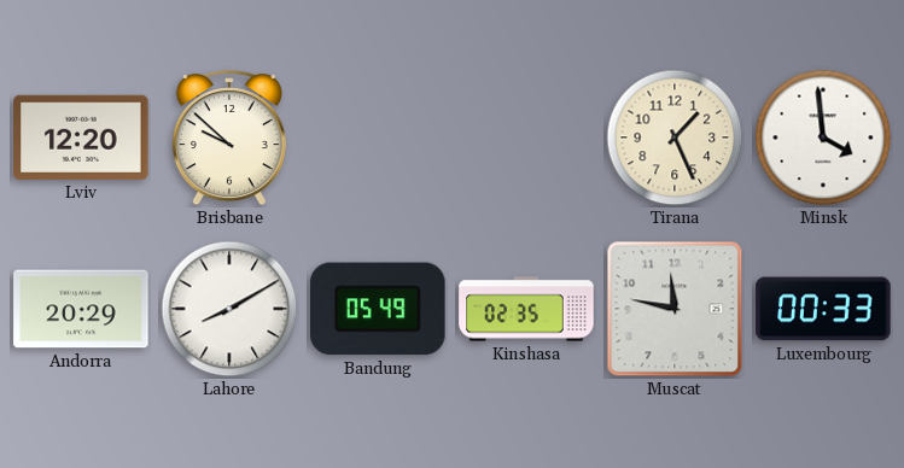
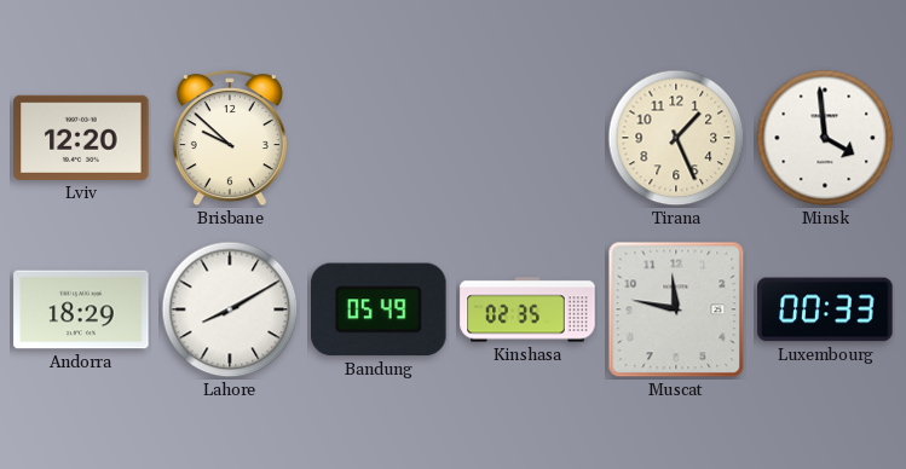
Andorra: 20:29 -> 18:29
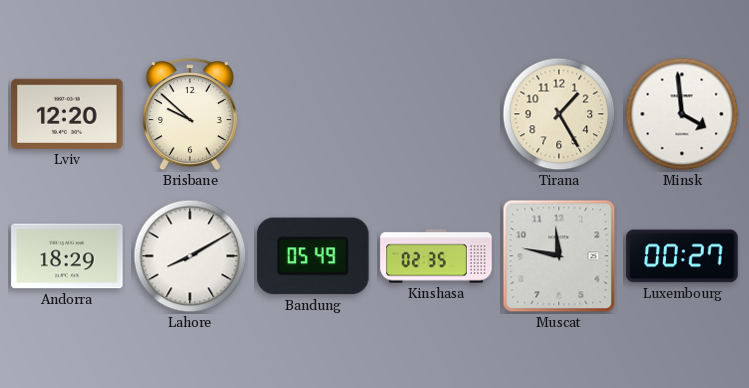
Tirana: 1:26 -> 1:25
Luxembourg: 00:33 -> 00:27
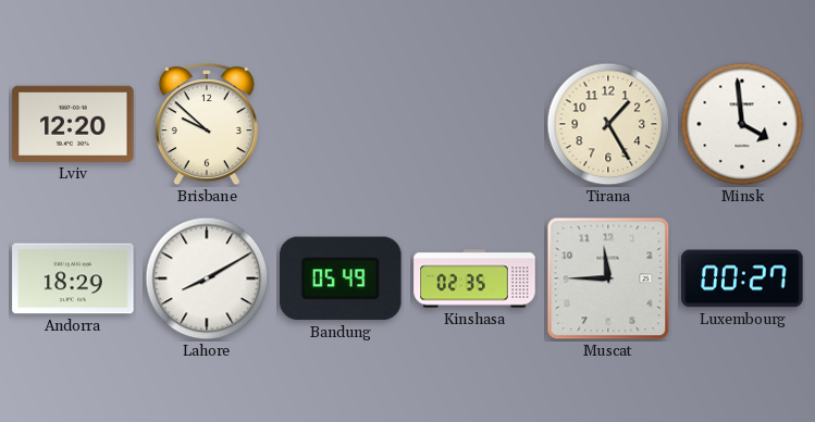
Muscat: 11:47 -> 11:45
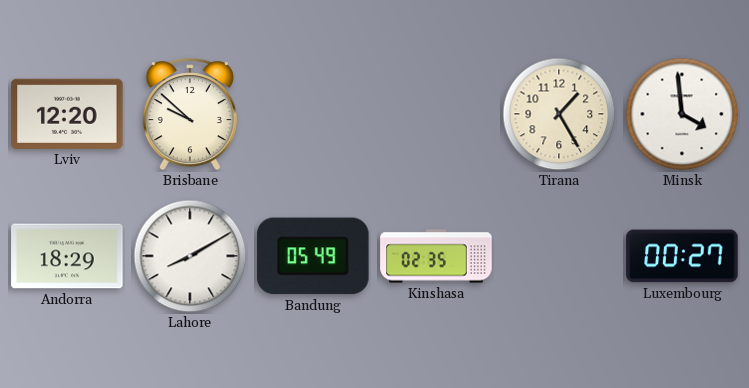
Muscat: 11:45 -> none
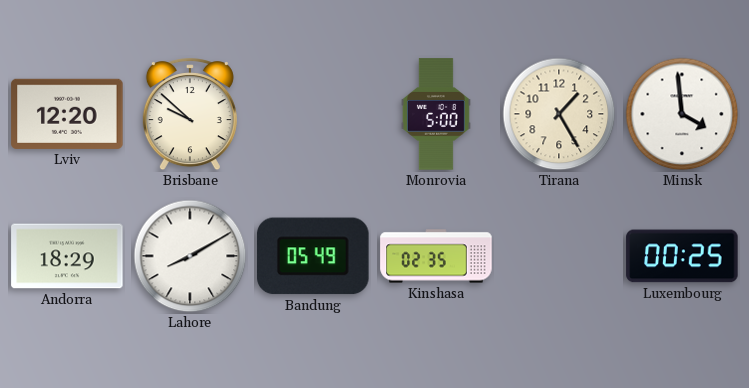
Monrovia: none -> 5:00
Luxembourg: 00:27 -> 00:25
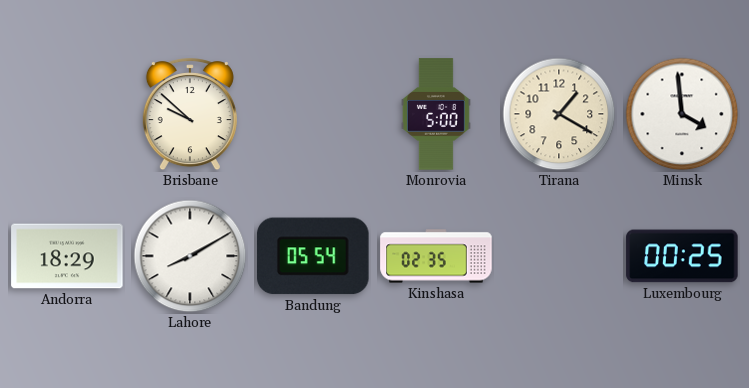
Lviv: 12:20 -> none
Tirana: 1:25 -> 1:20
Bandung: 05:49 -> 05:54
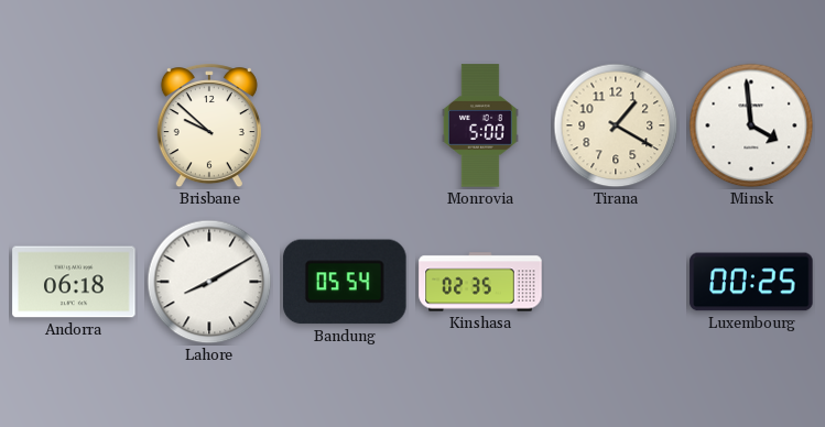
Andorra: 18:29 -> 06:18
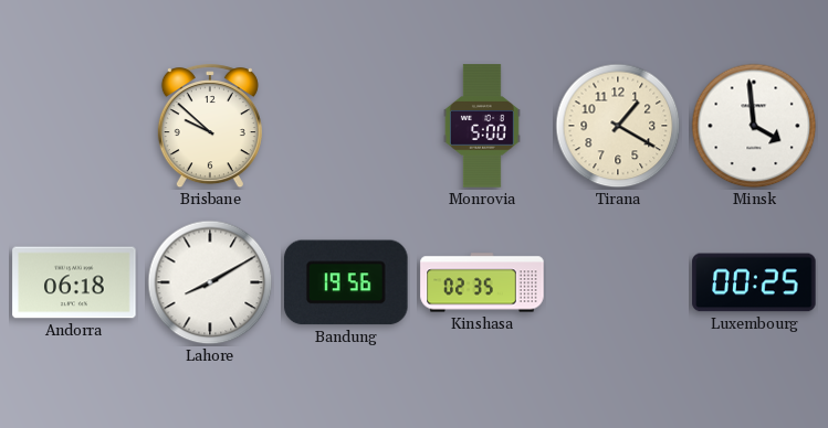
Bandung: 05:54 -> 19:56
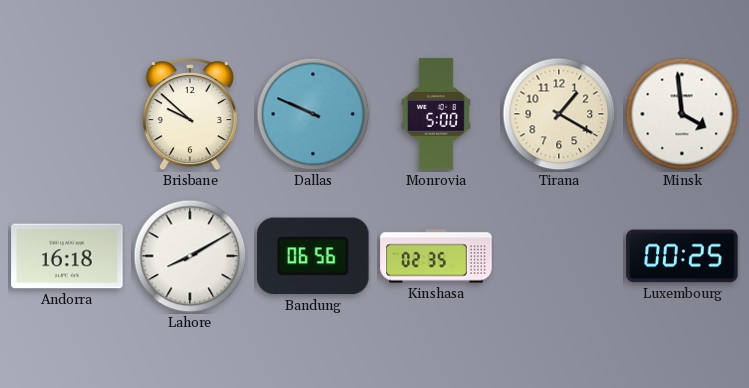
Dallas: none -> 9:49
Andorra: 06:18 -> 16:18
Bandung: 19:56 -> 06:56
